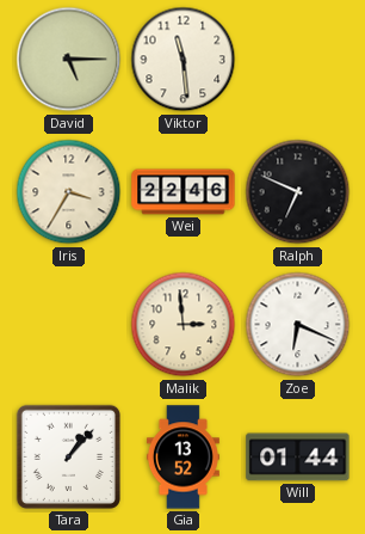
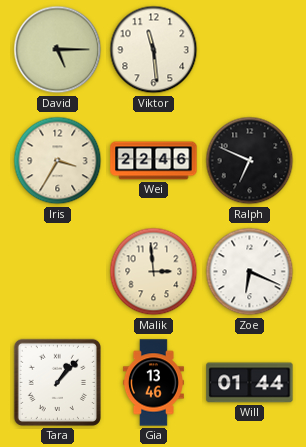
Gia: 13:52 -> 13:46
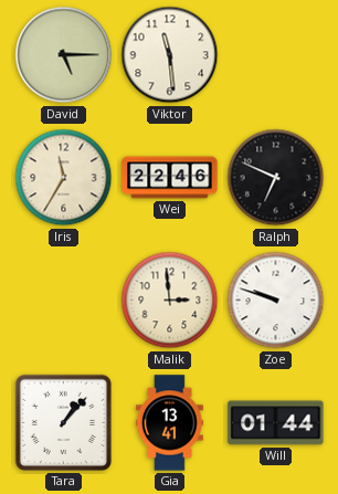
Iris: 3:35 -> 11:35
Zoe: 6:19 -> 9:48
Gia: 13:46 -> 13:41
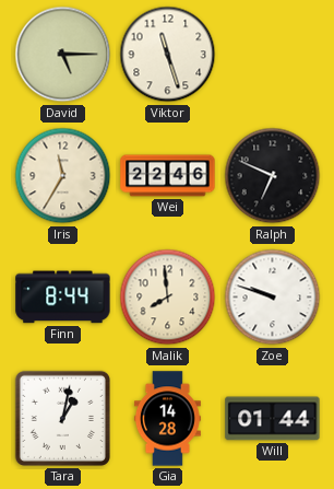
Viktor: 11:29 -> 11:27
Finn: none -> 8:44
Malik: 2:59 -> 7:59
Tara: 1:07 -> 1:02
Gia: 13:41 -> 14:28
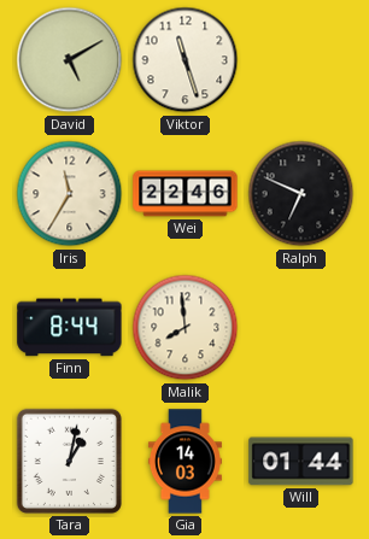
David: 5:15 -> 5:10
Zoe: 9:48 -> none
Gia: 14:28 -> 14:03
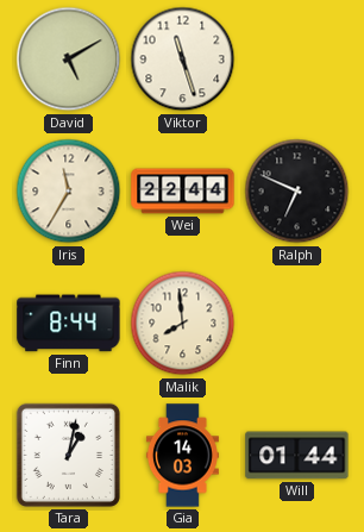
Wei: 22:46 -> 22:44
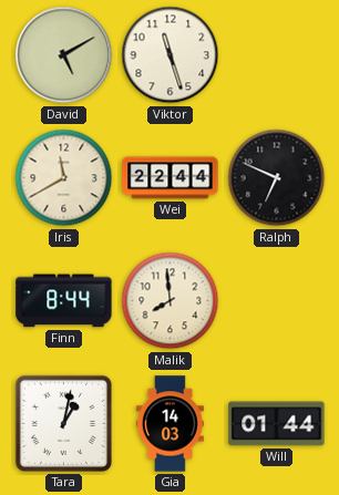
Iris: 11:35 -> 11:40
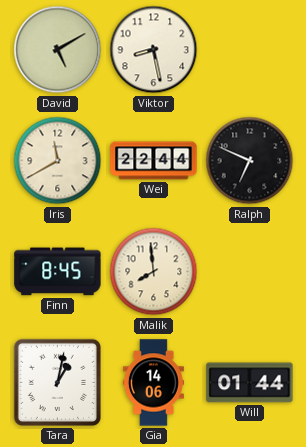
Viktor: 11:27 -> 8:28
Finn: 8:44 -> 8:45
Gia: 14:03 -> 14:06
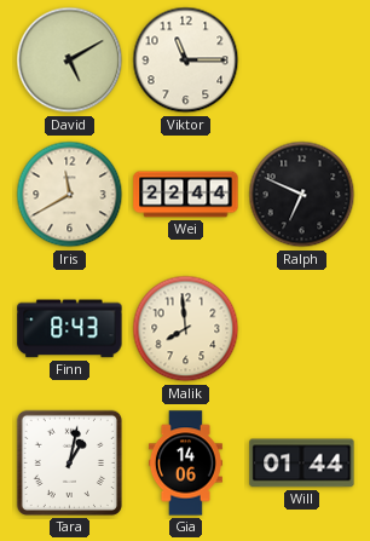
Viktor: 8:28 -> 11:15
Finn: 8:45 -> 8:43
